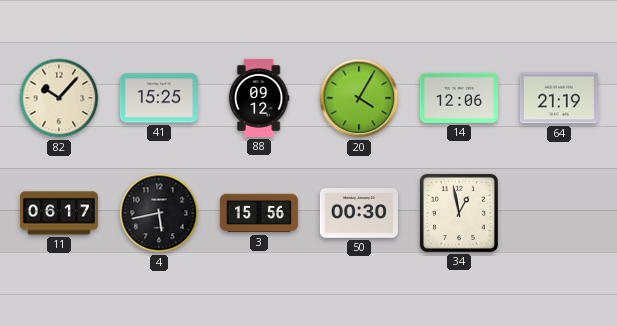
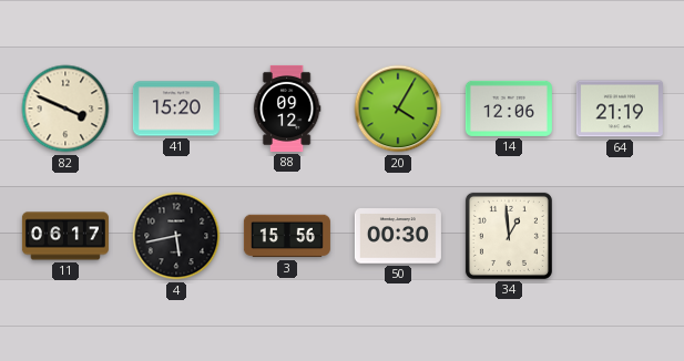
82: 10:07 -> 3:49
41: 15:25 -> 15:20
34: 12:58 -> 12:59
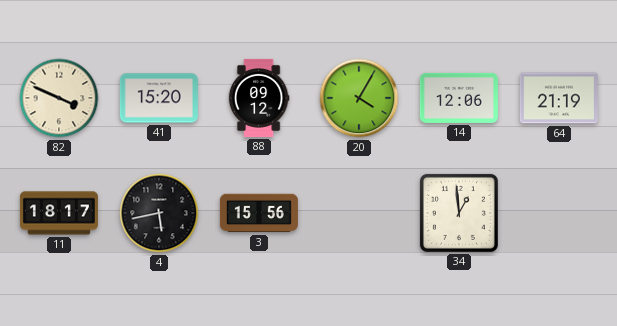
11: 06:17 -> 18:17
50: 00:30 -> none
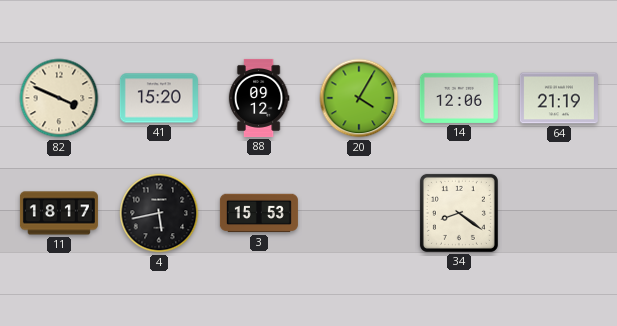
3: 15:56 -> 15:53
34: 12:59 -> 8:21
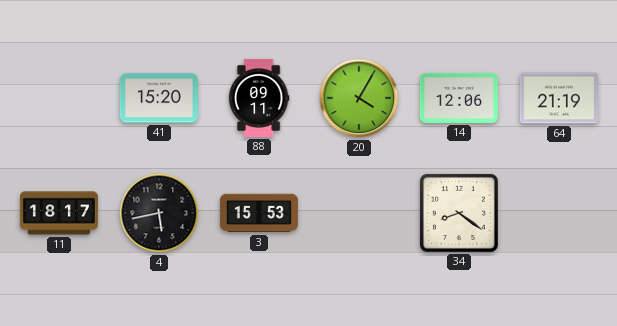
82: 3:49 -> none
88: 09:12 -> 09:11
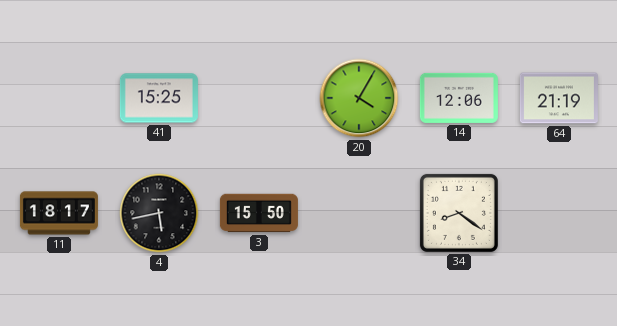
41: 15:20 -> 15:25
88: 09:11 -> none
3: 15:53 -> 15:50
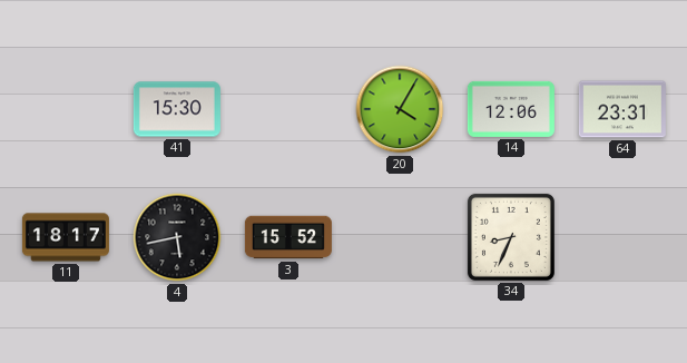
41: 15:25 -> 15:30
64: 21:19 -> 23:31
3: 15:50 -> 15:52
34: 8:21 -> 8:34
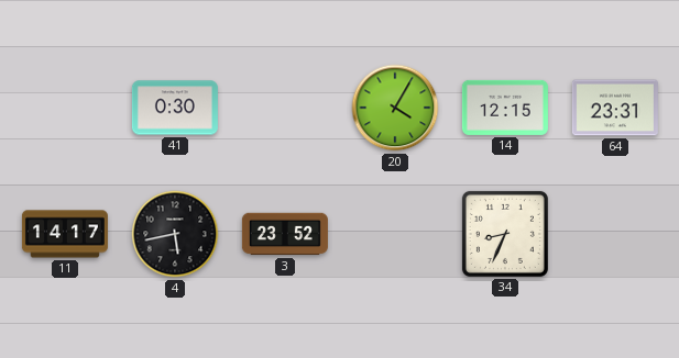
41: 15:30 -> 0:30
14: 12:06 -> 12:15
11: 18:17 -> 14:17
3: 15:52 -> 23:52
